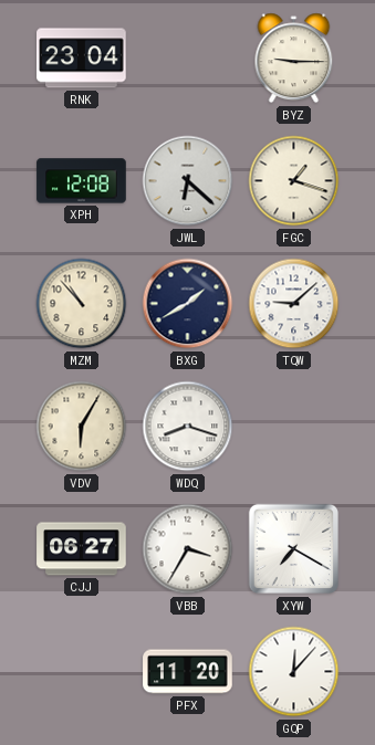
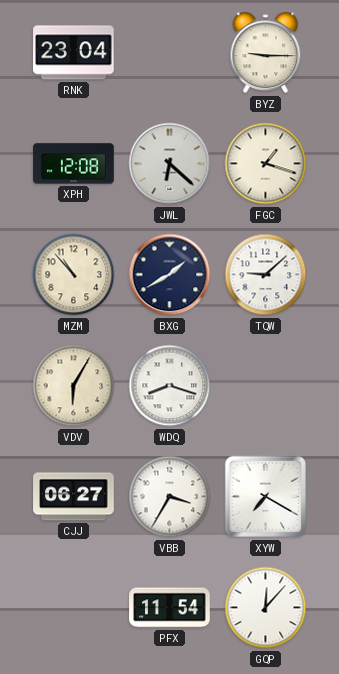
PFX: 11:20 -> 11:54
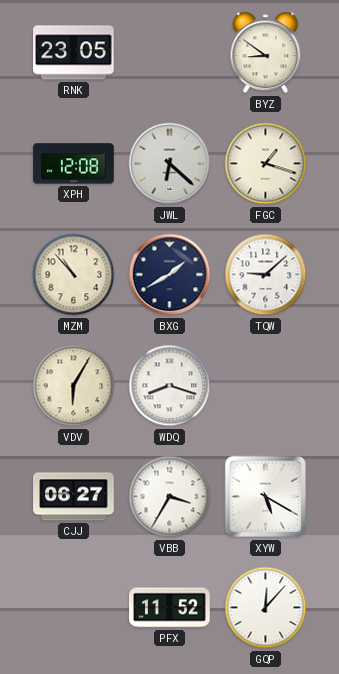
RNK: 23:04 -> 23:05
BYZ: 9:15 -> 8:51
XYW: 7:20 -> 5:20
PFX: 11:54 -> 11:52
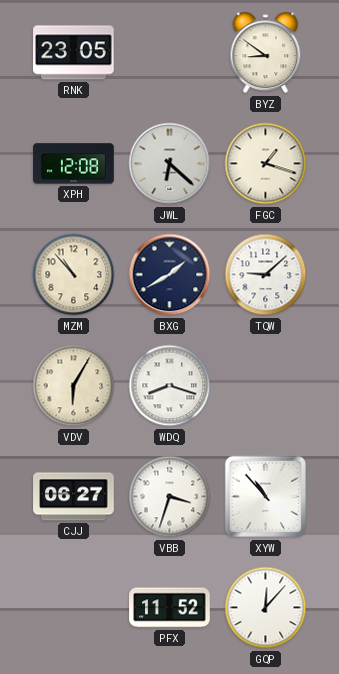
VBB: 3:35 -> 3:33
XYW: 5:20 -> 10:53
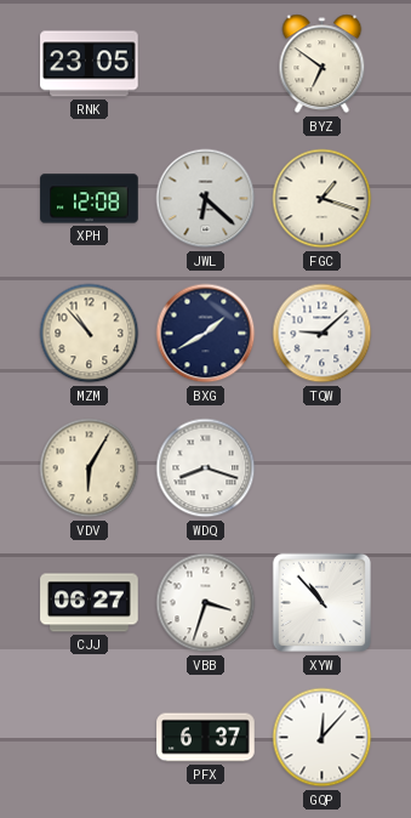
BYZ: 8:51 -> 6:51
PFX: 11:52 -> 6:37
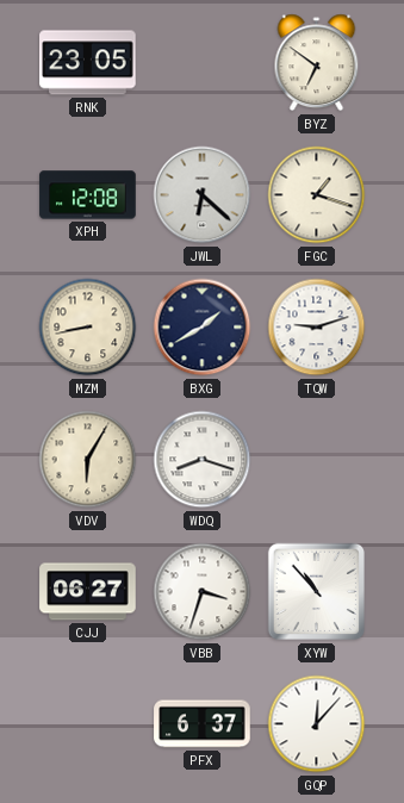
MZM: 10:53 -> 8:43
TQW: 9:08 -> 9:12
